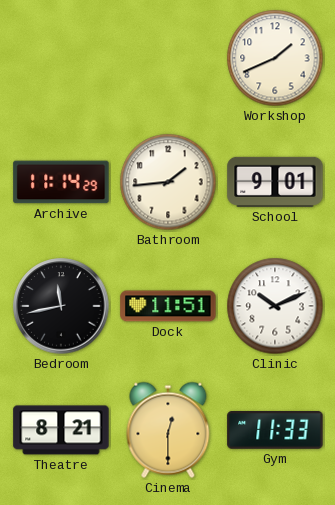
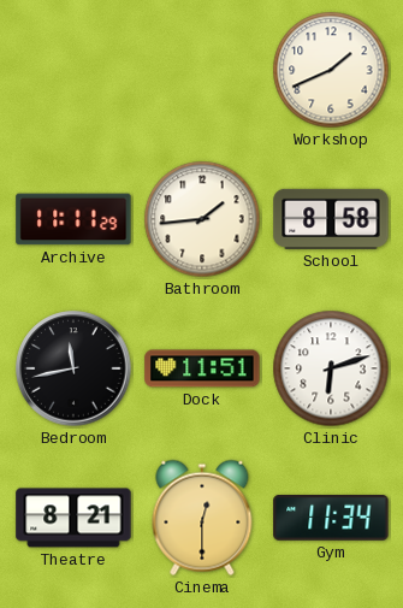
Archive: 11:14 -> 11:11
School: 9:01 -> 8:58
Clinic: 10:11 -> 6:12
Gym: 11:33 -> 11:34
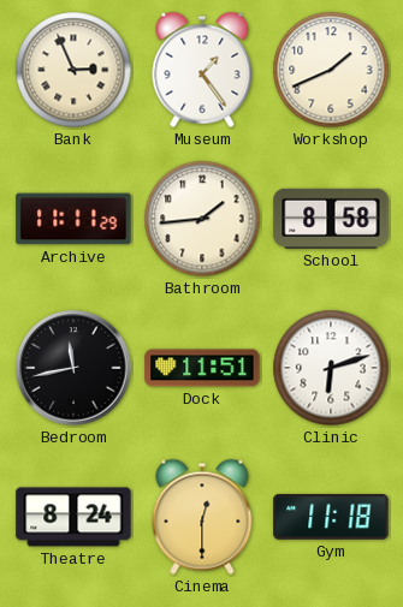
Bank: none -> 2:56
Museum: none -> 1:24
Theatre: 8:21 -> 8:24
Gym: 11:34 -> 11:18
